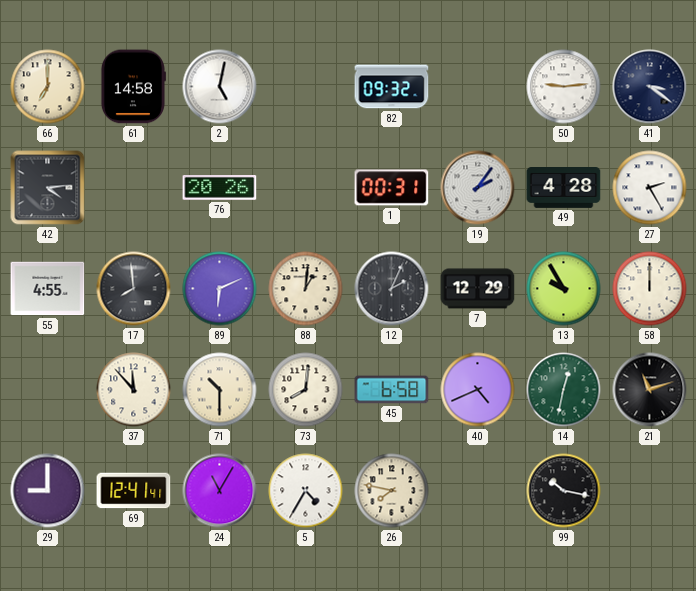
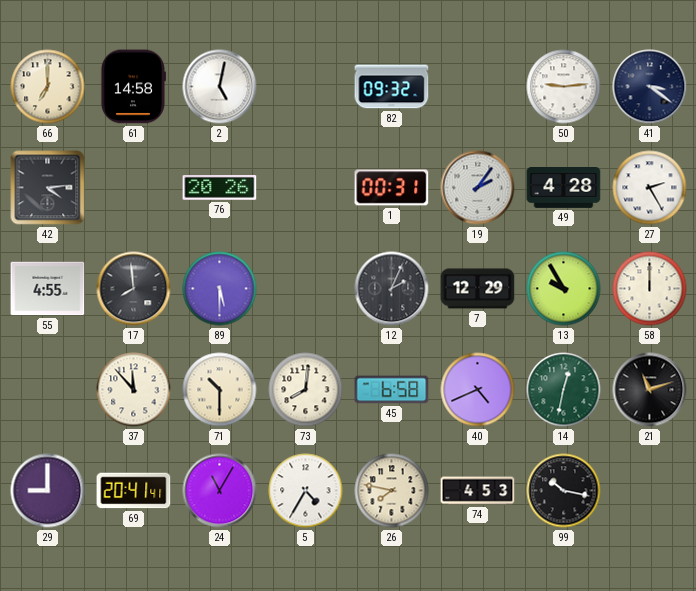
89: 6:11 -> 5:30
88: 1:01 -> none
69: 12:41 -> 20:41
74: none -> 4:53
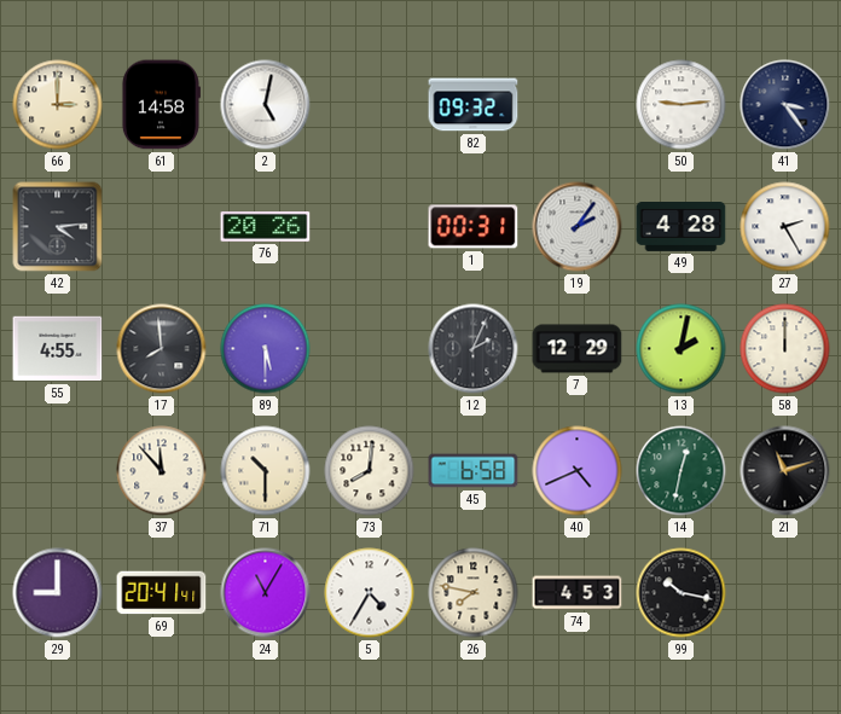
66: 7:00 -> 3:00
41: 3:21 -> 3:24
13: 9:55 -> 2:02
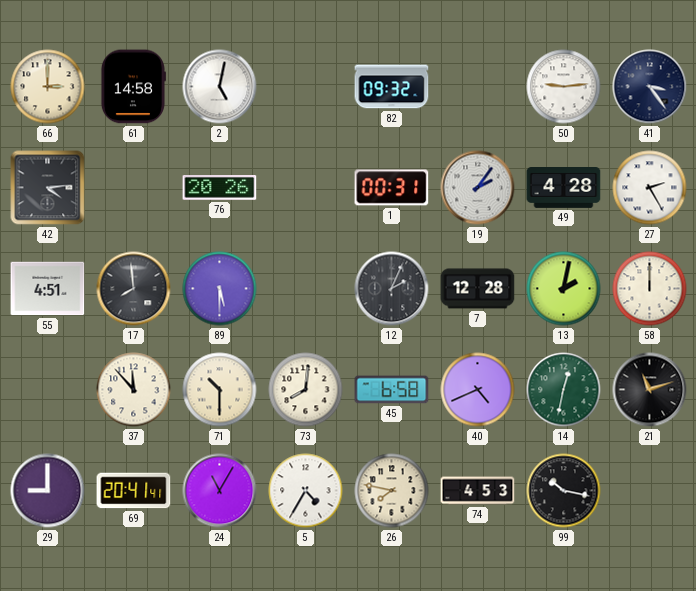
55: 4:55 -> 4:51
7: 12:29 -> 12:28
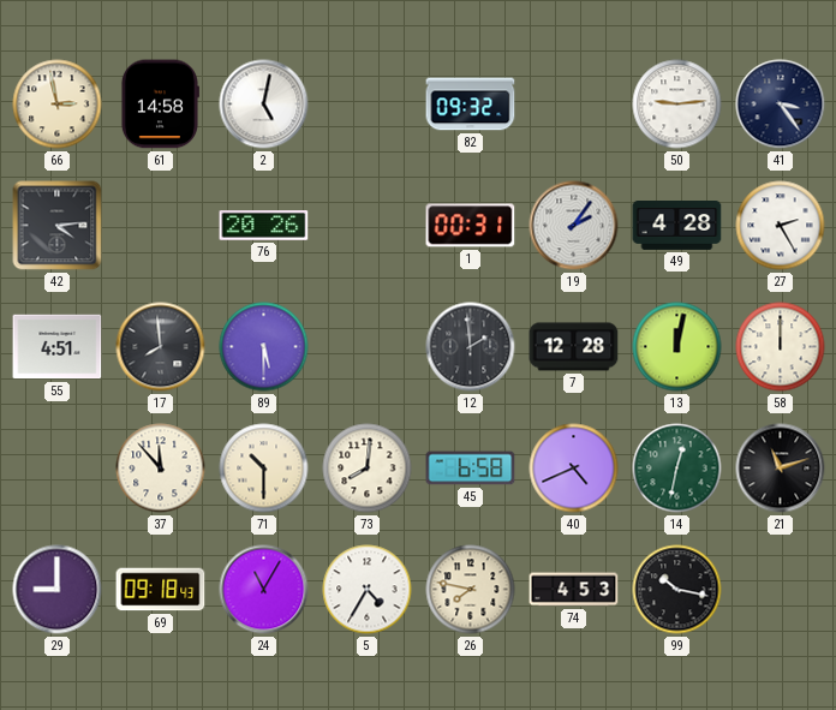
66: 3:00 -> 2:58
12: 2:04 -> 1:59
13: 2:02 -> 12:02
69: 20:41 -> 09:18
